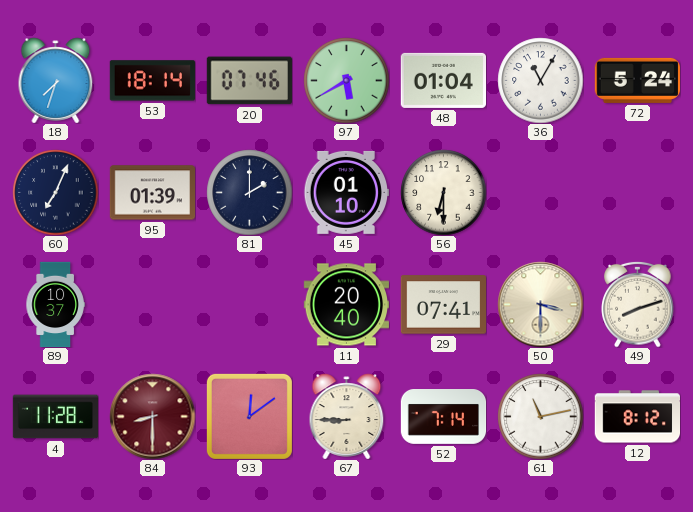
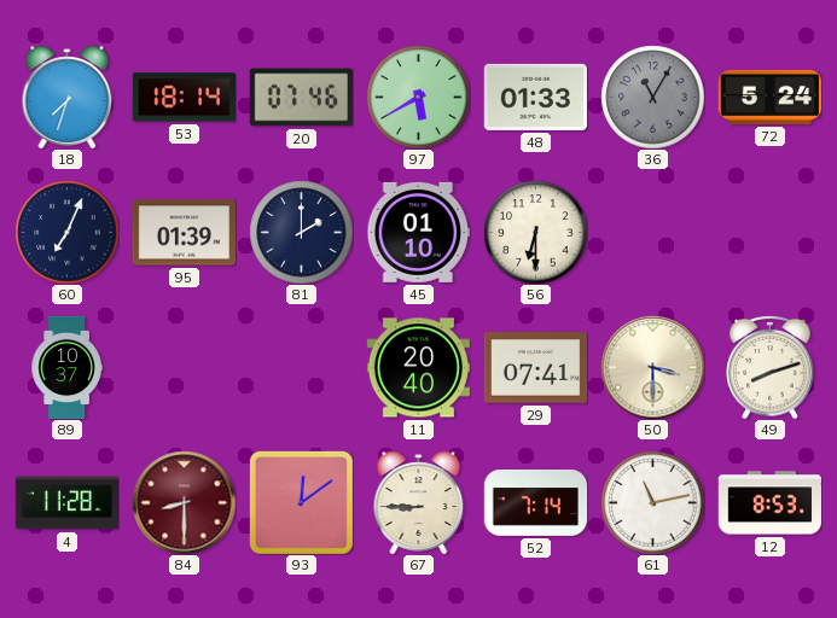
48: 01:04 -> 01:33
36 dial: white -> grey
12: 8:12 -> 8:53
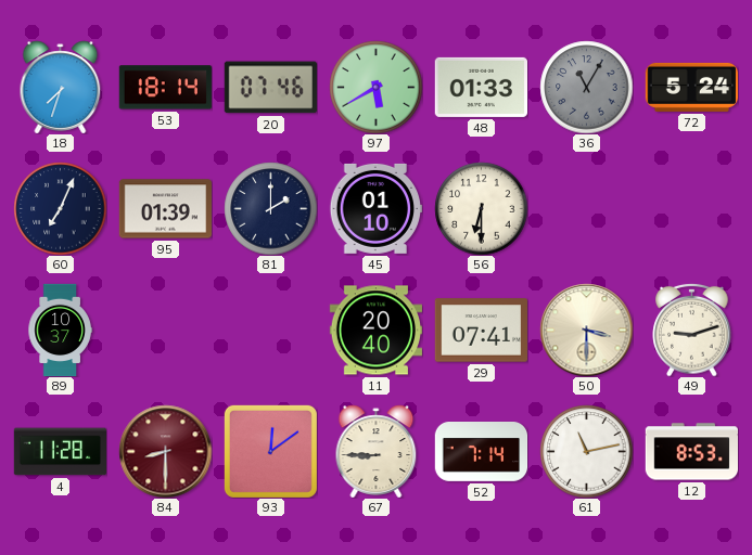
49: 8:12 -> 9:12
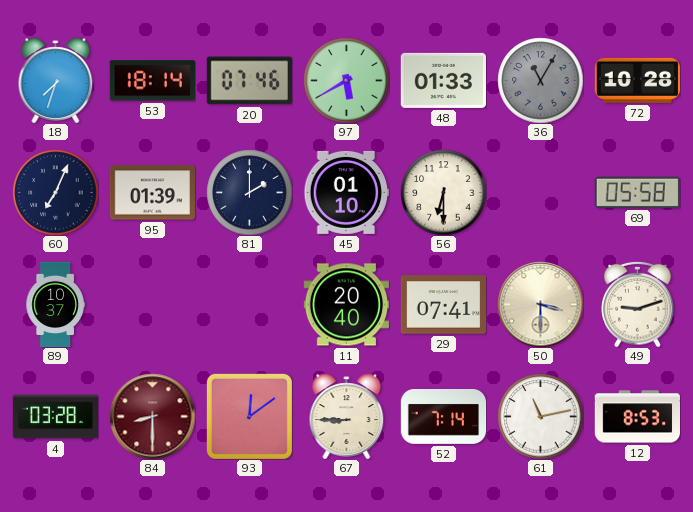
72: 5:24 -> 10:28
69: none -> 05:58
4: 11:28 -> 03:28
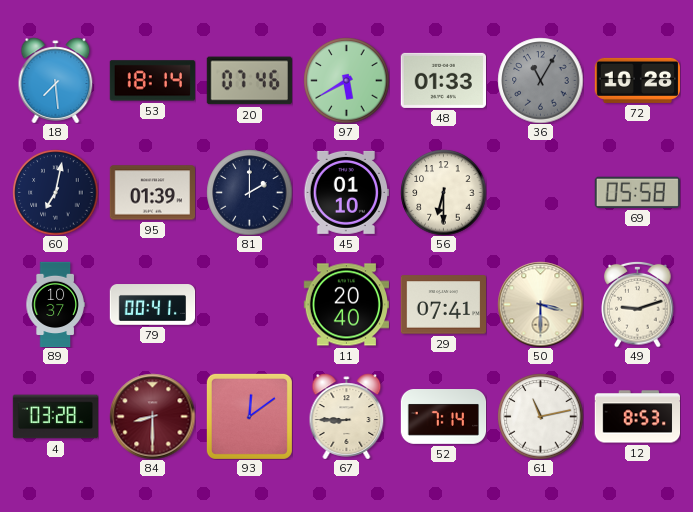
18: 7:33 -> 7:29
60: 7:04 -> 7:02
79: none -> 00:41
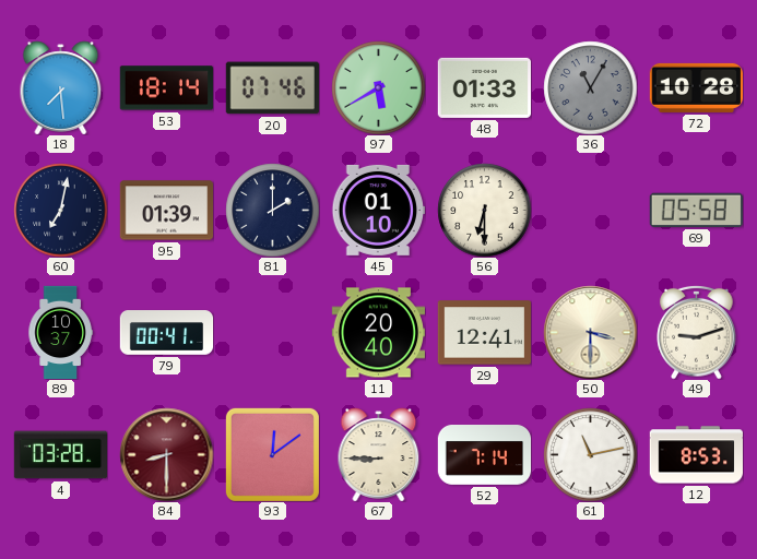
29: 07:41 -> 12:41
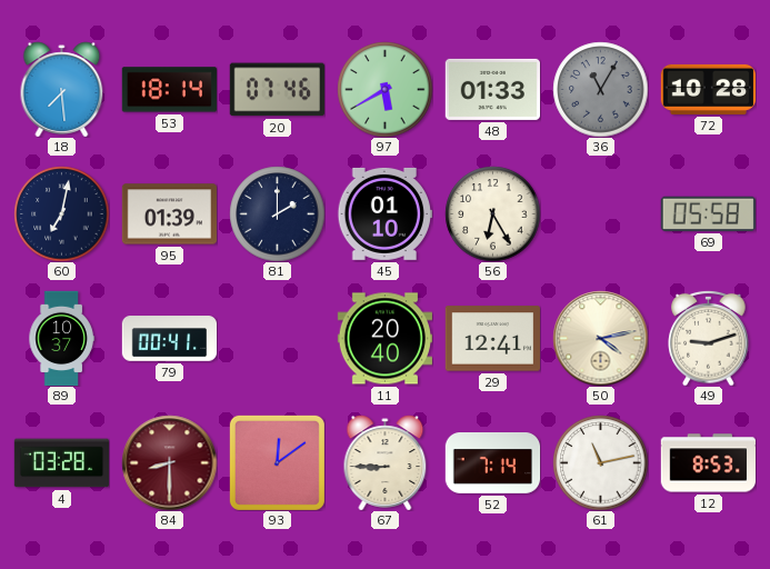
56: 6:30 -> 6:25
50: 3:30 -> 4:13
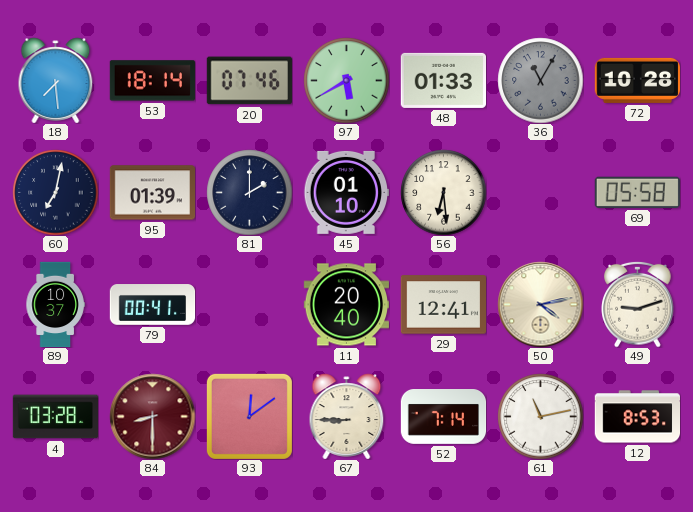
56: 6:25 -> 6:29
